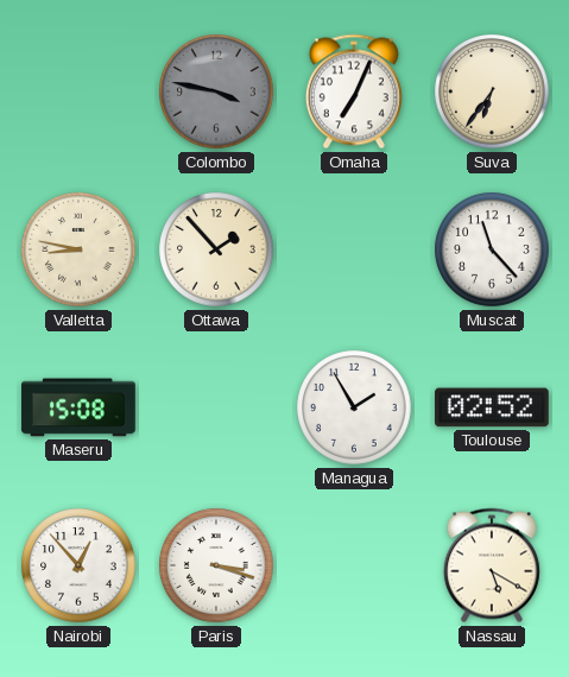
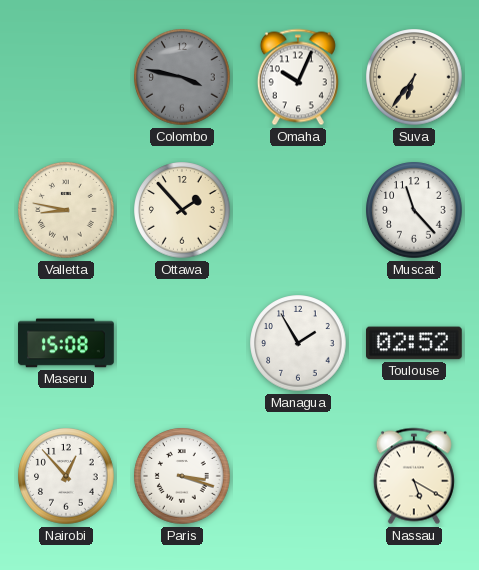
Omaha: 7:04 -> 10:04
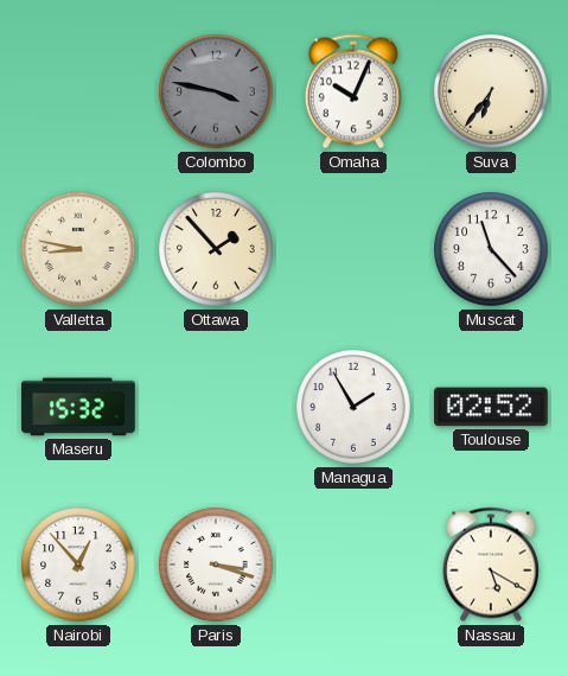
Maseru: 15:08 -> 15:32
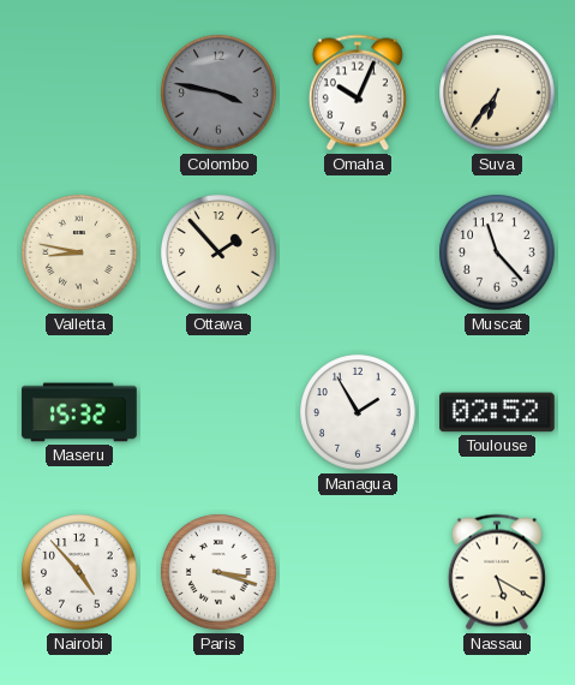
Nairobi: 12:53 -> 4:53
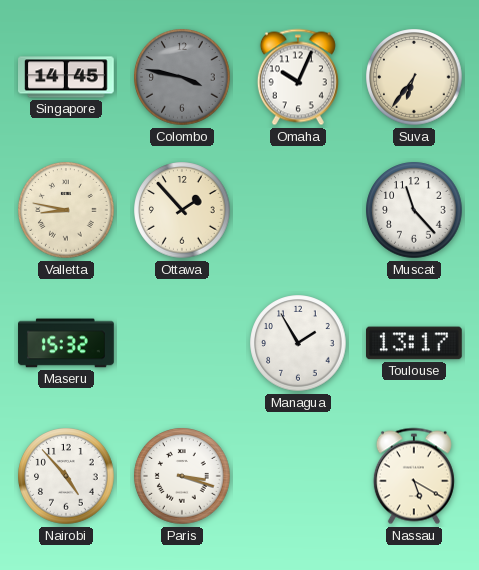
Singapore: none -> 14:45
Toulouse: 02:52 -> 13:17
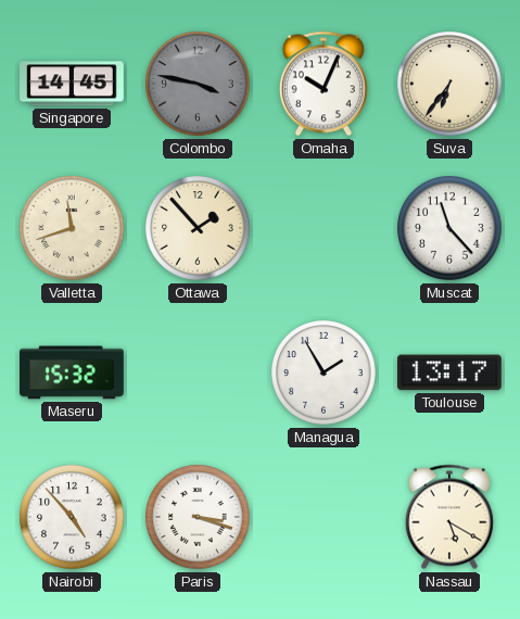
Valletta: 8:47 -> 11:42
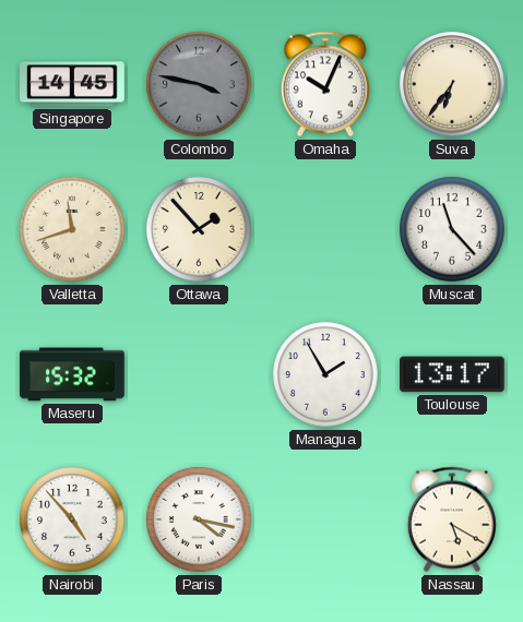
Paris: 3:18 -> 4:17
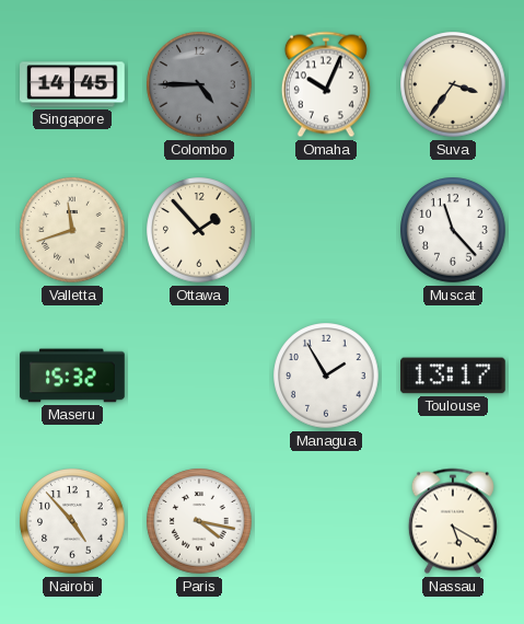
Colombo: 3:47 -> 4:45
Suva: 6:36 -> 3:36
